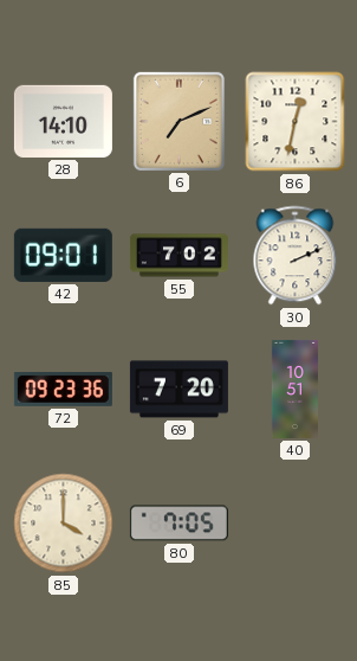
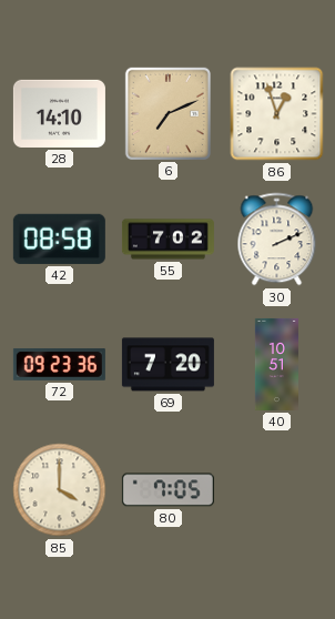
86: 12:32 -> 12:57
42: 09:01 -> 08:58
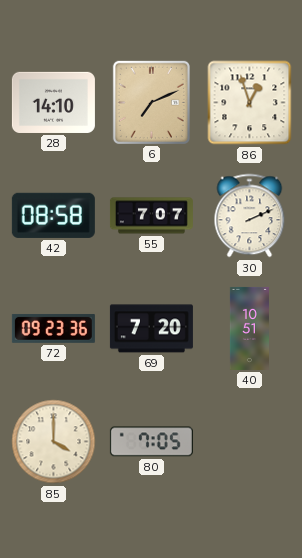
55: 7:02 -> 7:07
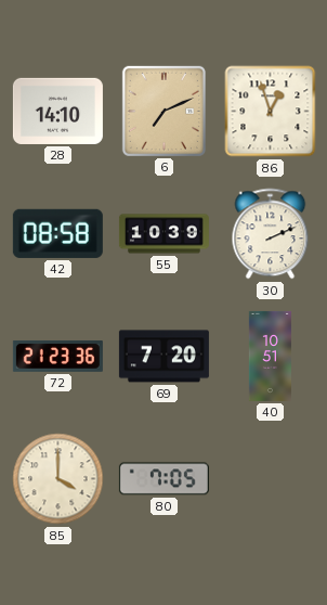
55: 7:07 -> 10:39
72: 09:23 -> 21:23
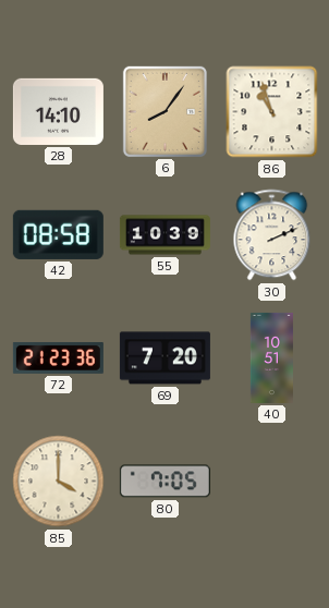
6: 7:11 -> 8:06
86: 12:57 -> 10:57
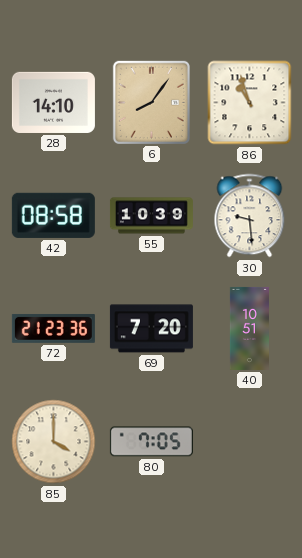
30: 2:11 -> 9:29
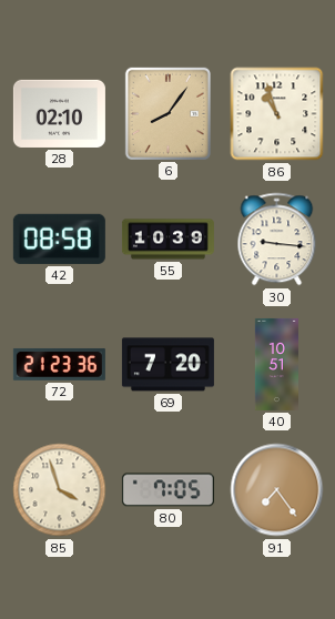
28: 14:10 -> 02:10
30: 9:29 -> 9:16
85: 4:00 -> 3:57
91: none -> 7:24
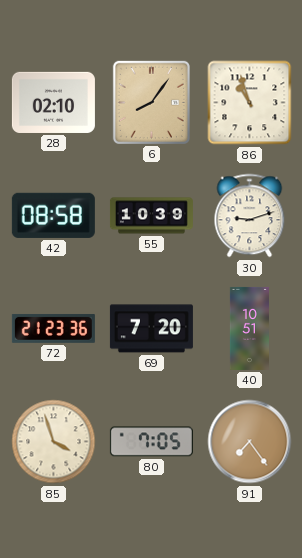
30: 9:16 -> 9:12
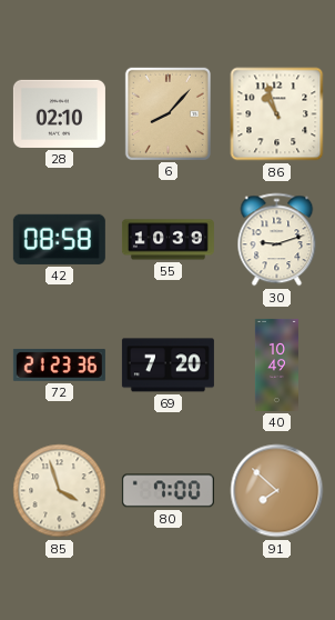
6: 8:06 -> 8:07
40: 10:51 -> 10:49
80: 7:05 -> 7:00
91: 7:24 -> 7:52
